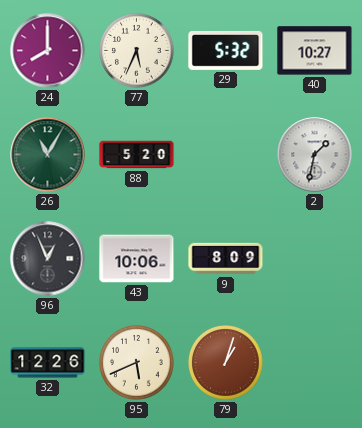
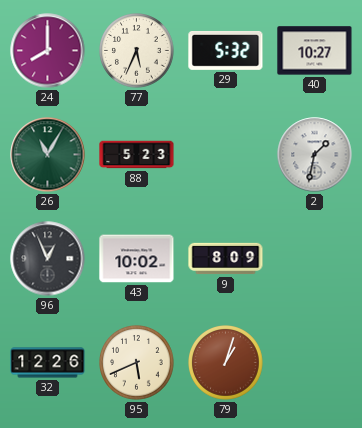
88: 5:20 -> 5:23
43: 10:06 -> 10:02
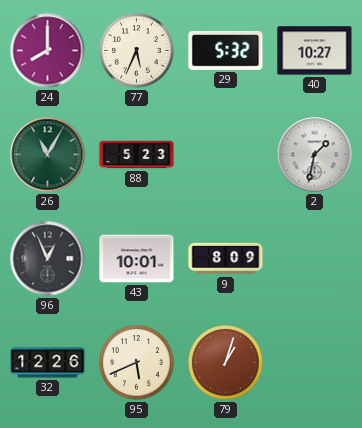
43: 10:02 -> 10:01
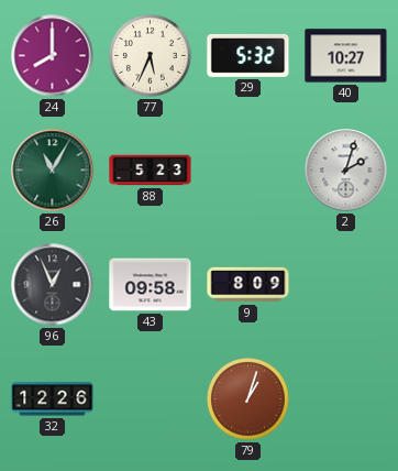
2: 1:32 -> 2:03
43: 10:01 -> 09:58
95: 5:41 -> none
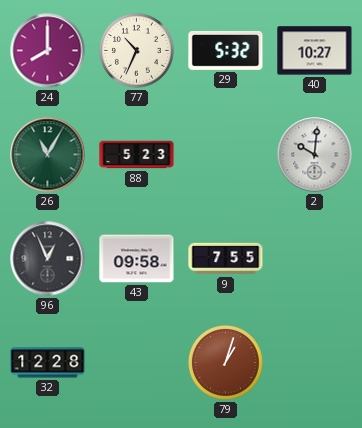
77: 5:34 -> 10:34
2: 2:03 -> 10:01
9: 8:09 -> 7:55
32: 12:26 -> 12:28
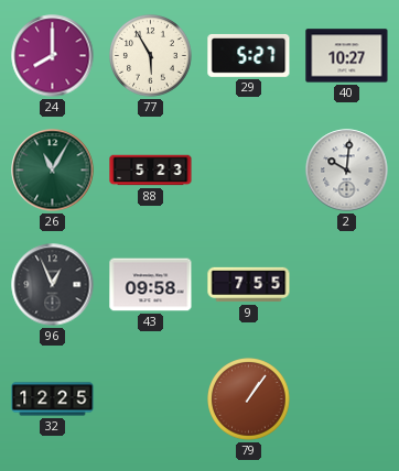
77: 10:34 -> 5:55
29: 5:32 -> 5:27
32: 12:28 -> 12:25
79: 1:03 -> 1:06
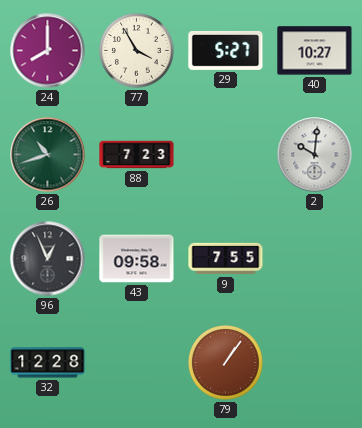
77: 5:55 -> 3:55
26: 11:05 -> 10:42
88: 5:23 -> 7:23
32: 12:25 -> 12:28
